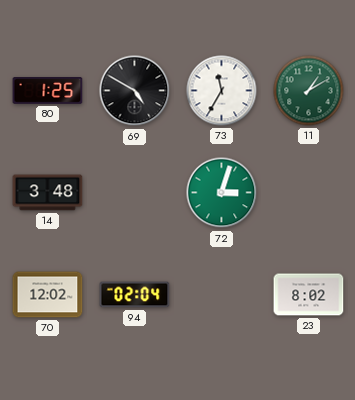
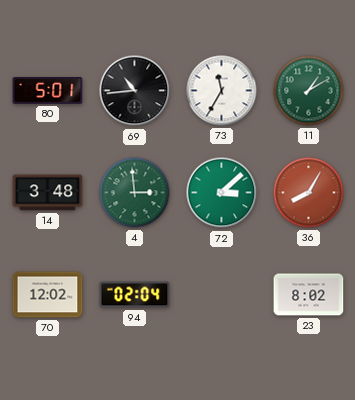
80: 1:25 -> 5:01
69: 4:50 -> 10:44
4: none -> 2:59
72: 3:03 -> 3:08
36: none -> 8:05
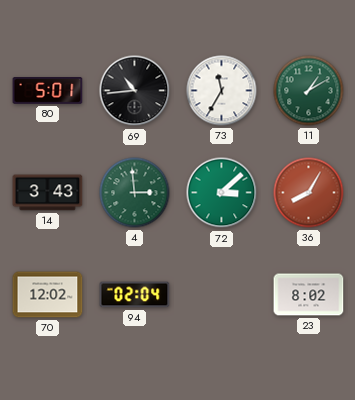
14: 3:48 -> 3:43
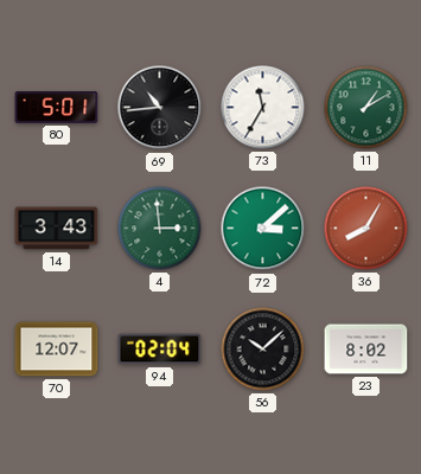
70: 12:02 -> 12:07
56: none -> 10:08
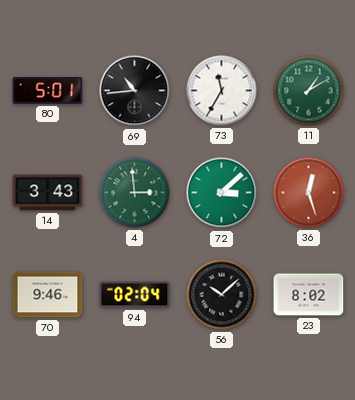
36: 8:05 -> 12:27
70: 12:07 -> 9:46
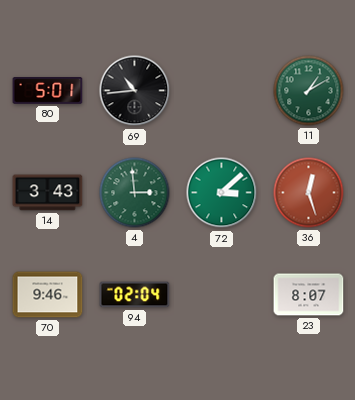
73: 11:35 -> none
56: 10:08 -> none
23: 8:02 -> 8:07
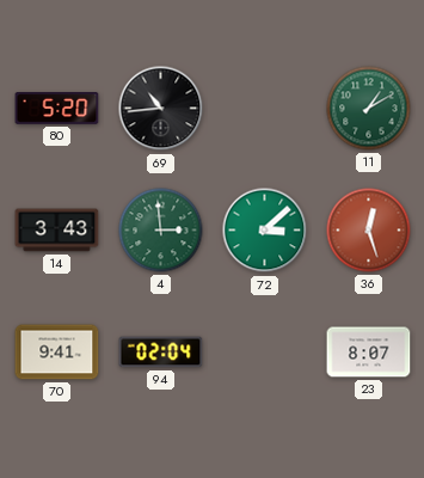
80: 5:01 -> 5:20
70: 9:46 -> 9:41
